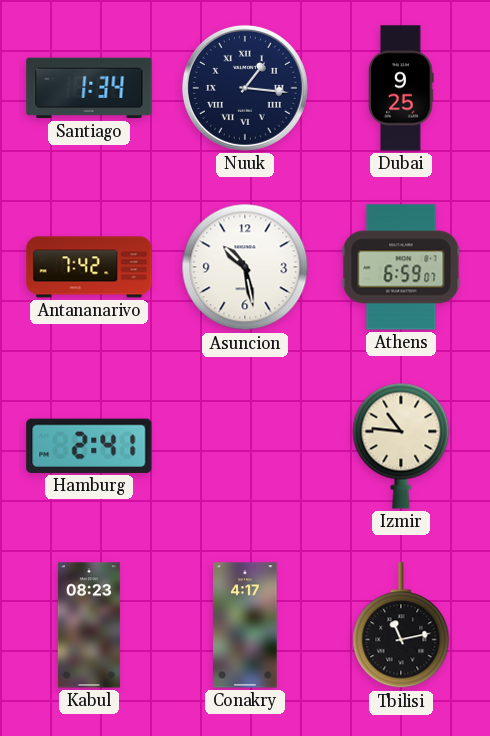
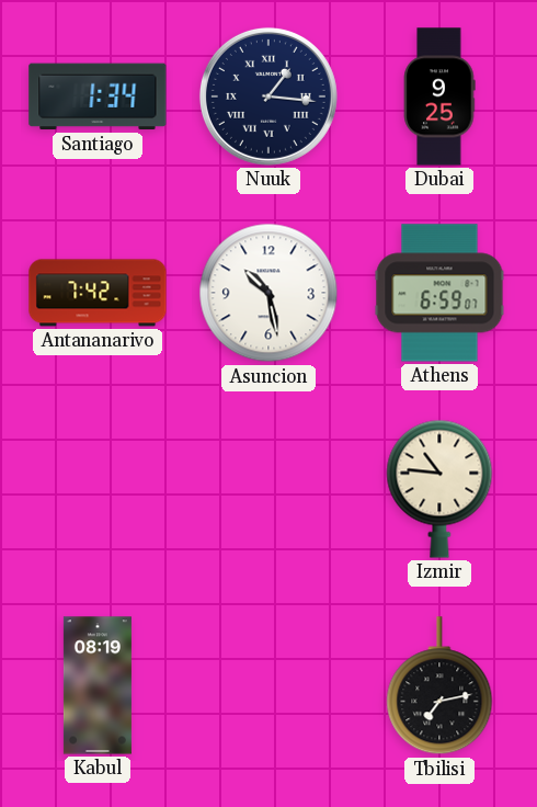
Hamburg: 2:41 -> none
Kabul: 08:23 -> 08:19
Conakry: 4:17 -> none
Tbilisi: 11:13 -> 7:13
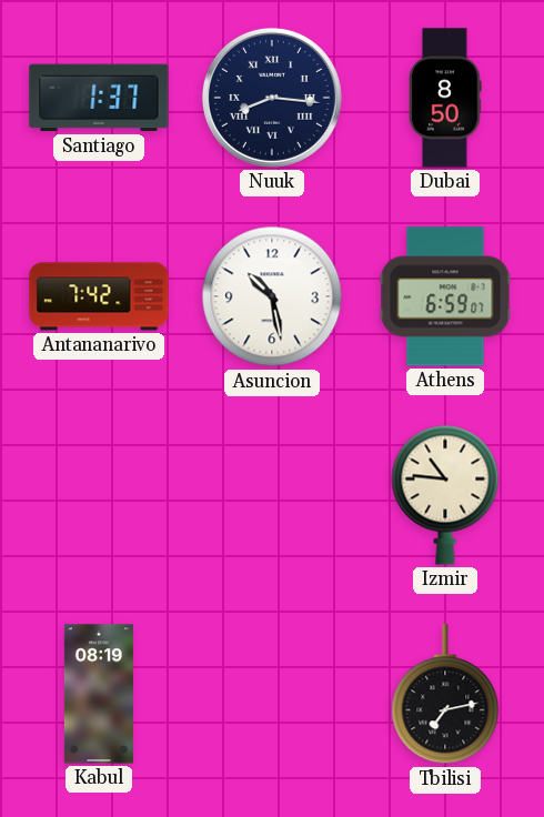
Santiago: 1:34 -> 1:37
Nuuk: 1:16 -> 8:16
Dubai: 9:25 -> 8:50
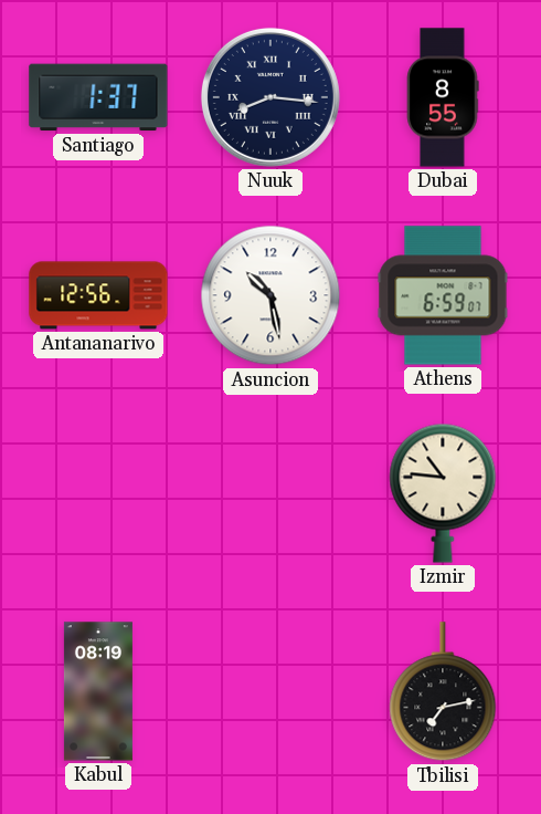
Dubai: 8:50 -> 8:55
Antananarivo: 7:42 -> 12:56
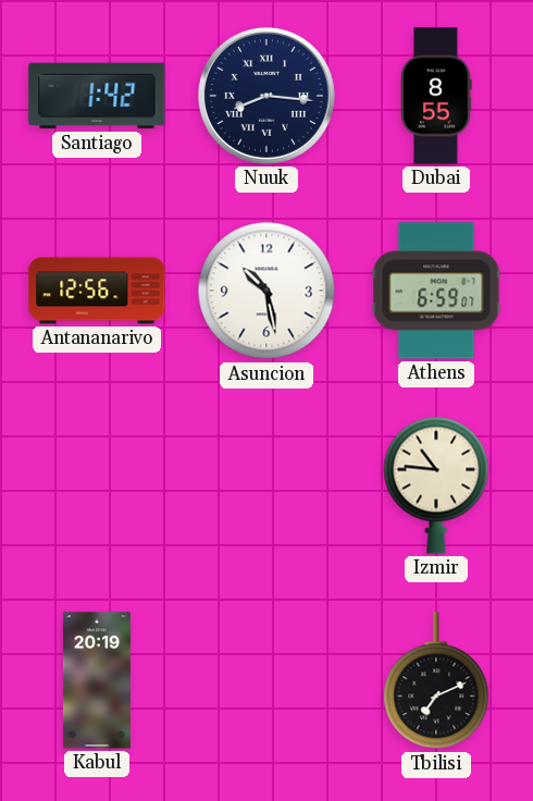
Santiago: 1:37 -> 1:42
Kabul: 08:19 -> 20:19
Tbilisi: 7:13 -> 7:11
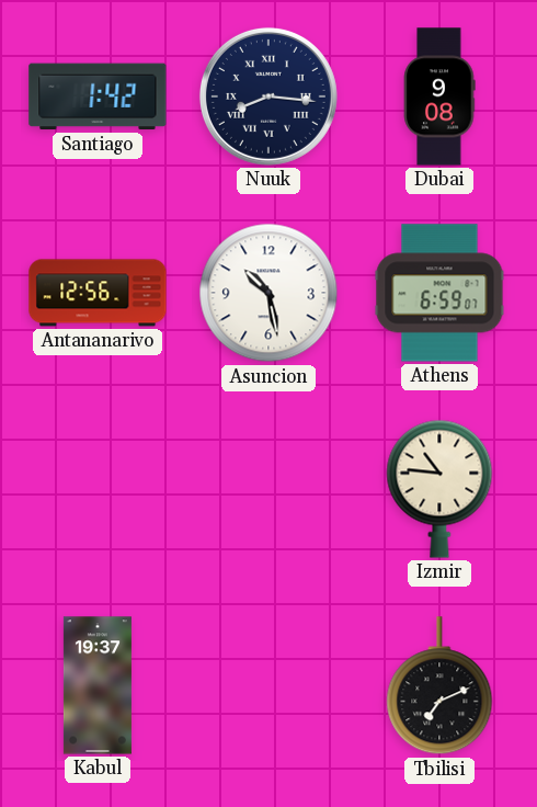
Dubai: 8:55 -> 9:08
Kabul: 20:19 -> 19:37
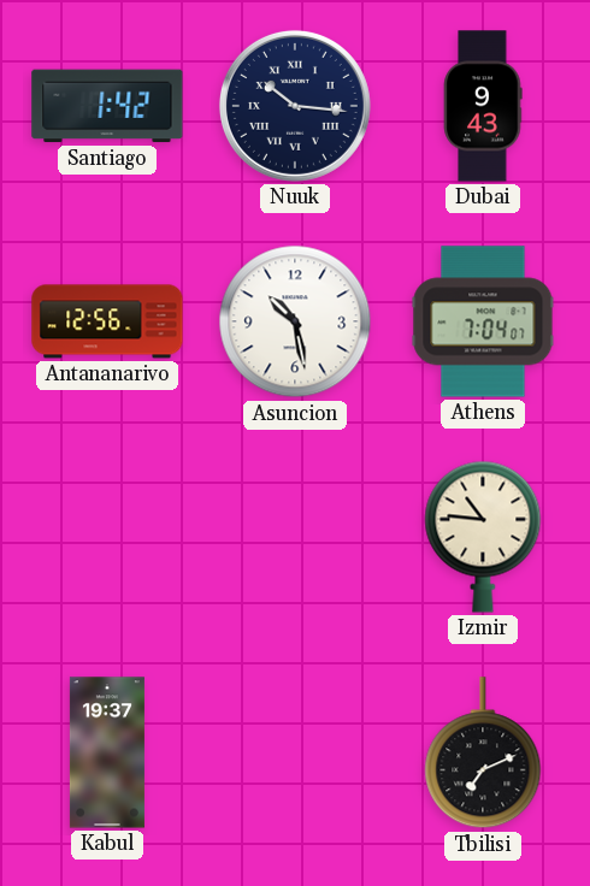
Nuuk: 8:16 -> 10:16
Dubai: 9:08 -> 9:43
Athens: 6:59 -> 7:04
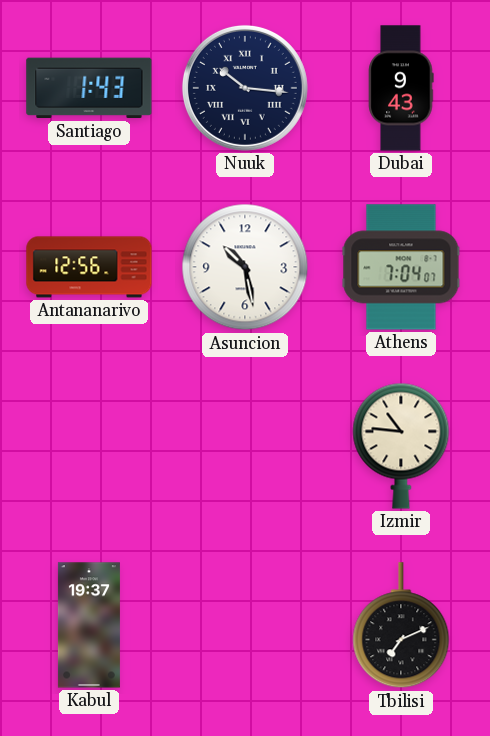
Santiago: 1:42 -> 1:43
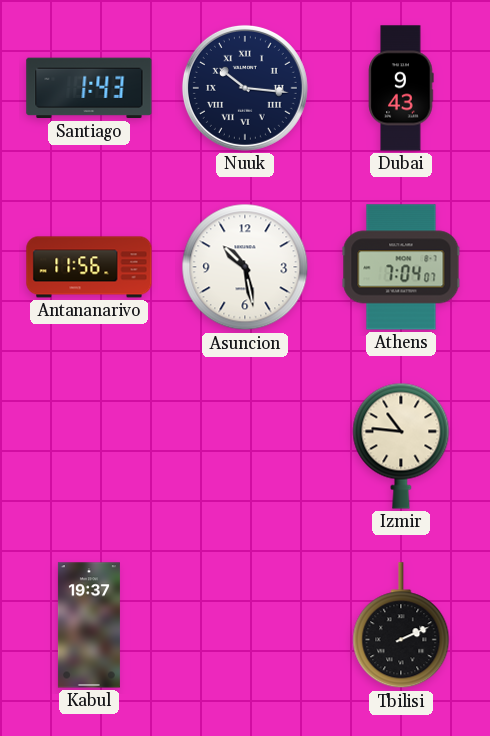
Antananarivo: 12:56 -> 11:56
Tbilisi: 7:11 -> 2:11
